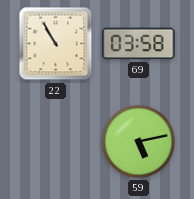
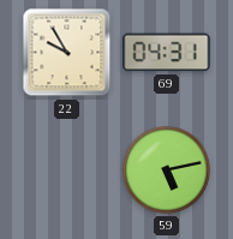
22: 10:55 -> 9:55
69: 03:58 -> 04:31
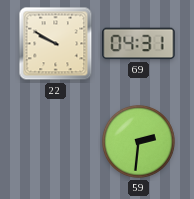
22: 9:55 -> 9:50
59: 5:13 -> 2:31
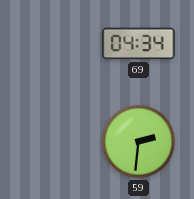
22: 9:50 -> none
69: 04:31 -> 04:34
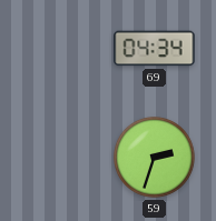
59: 2:31 -> 2:33
